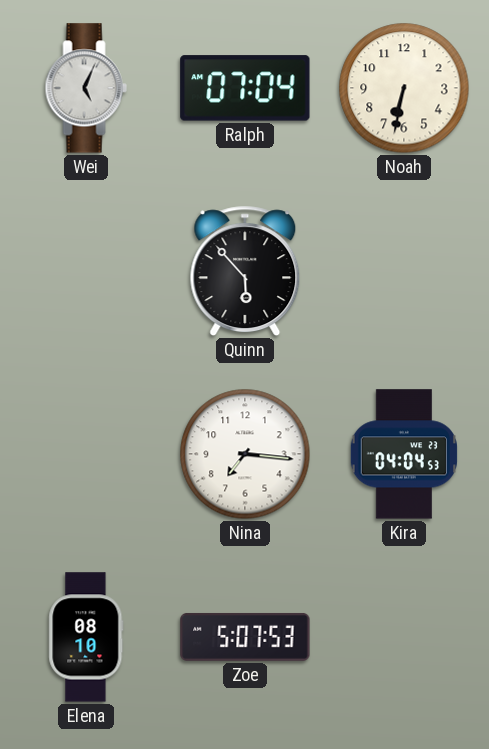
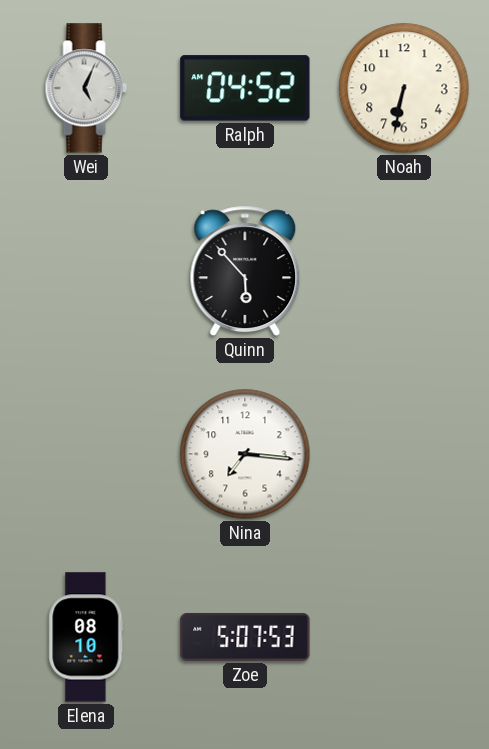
Ralph: 07:04 -> 04:52
Kira: 04:04 -> none
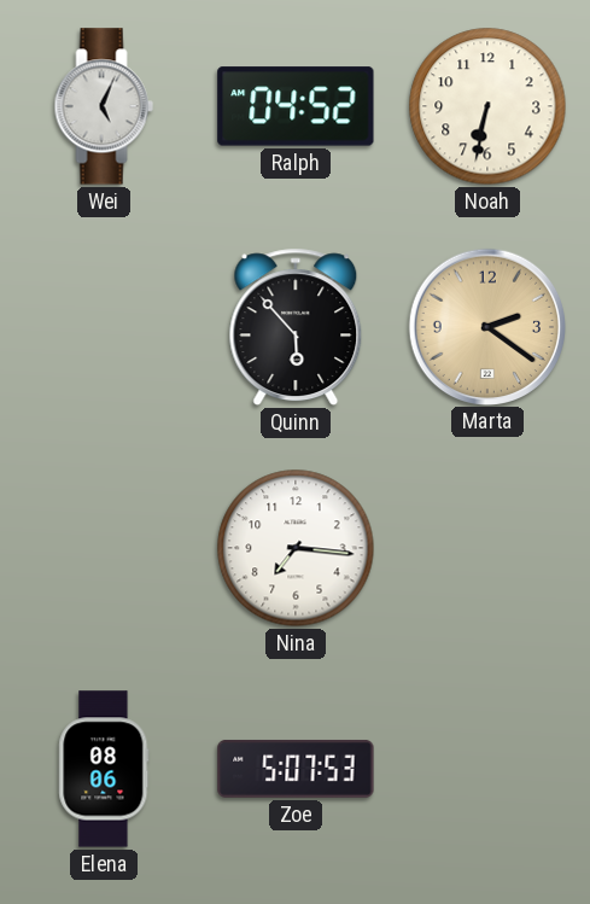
Marta: none -> 2:21
Elena: 08:10 -> 08:06
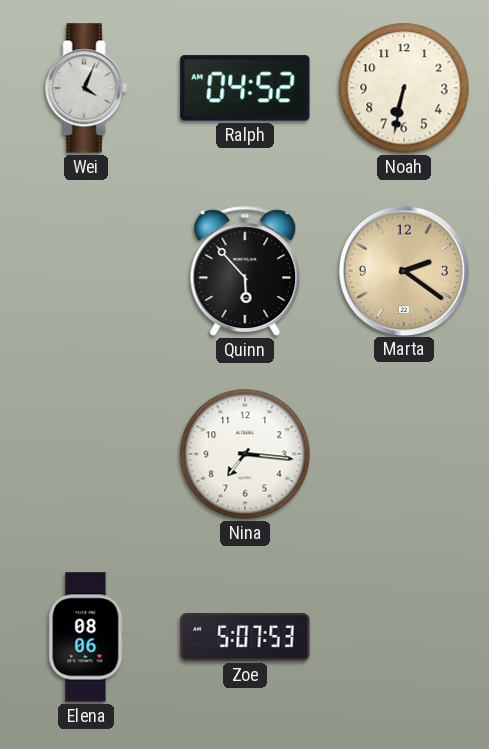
Wei: 5:04 -> 4:04
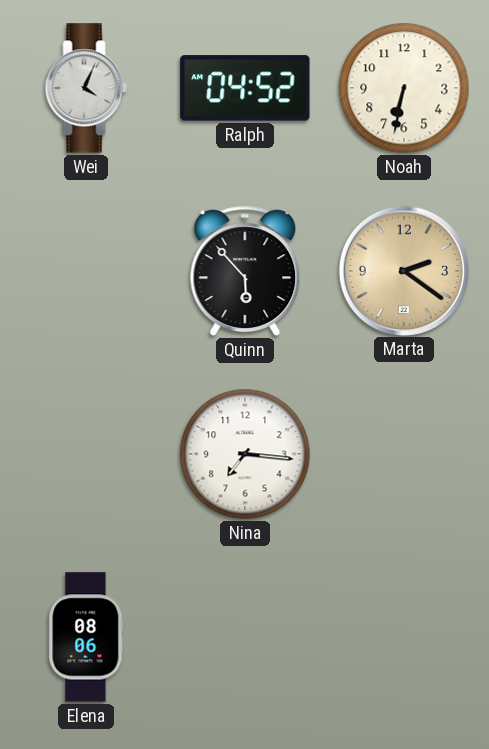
Zoe: 5:07 -> none
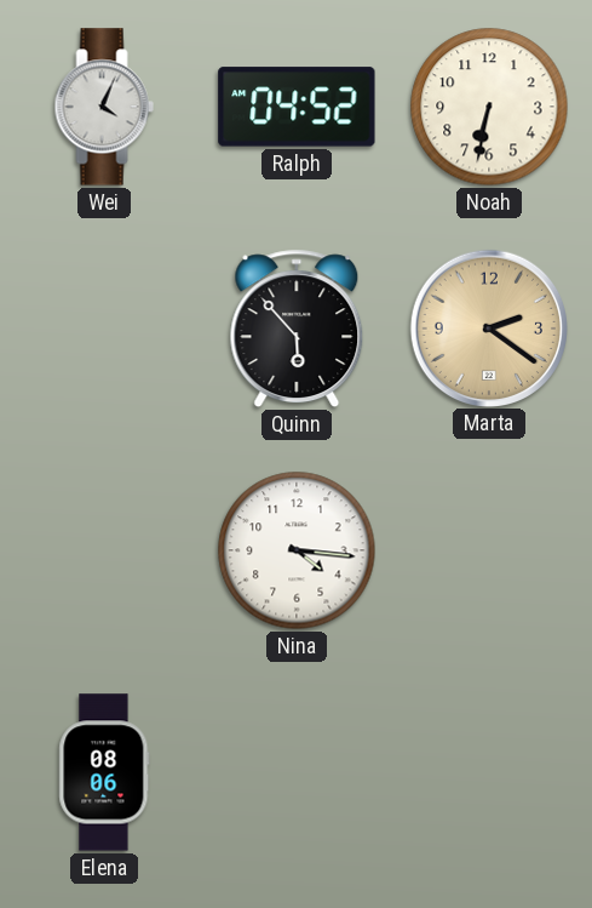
Nina: 7:16 -> 4:16
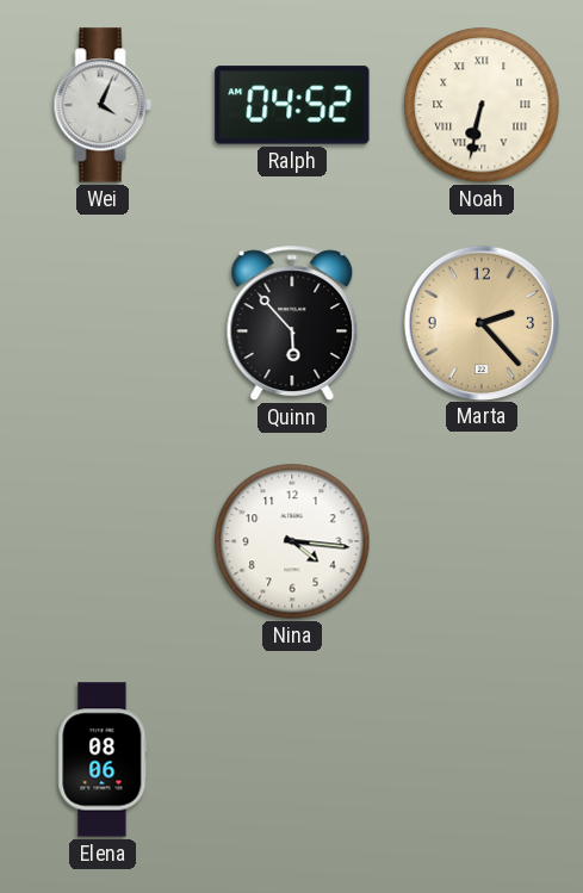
Noah numerals: Arabic -> Roman
Marta: 2:21 -> 2:23
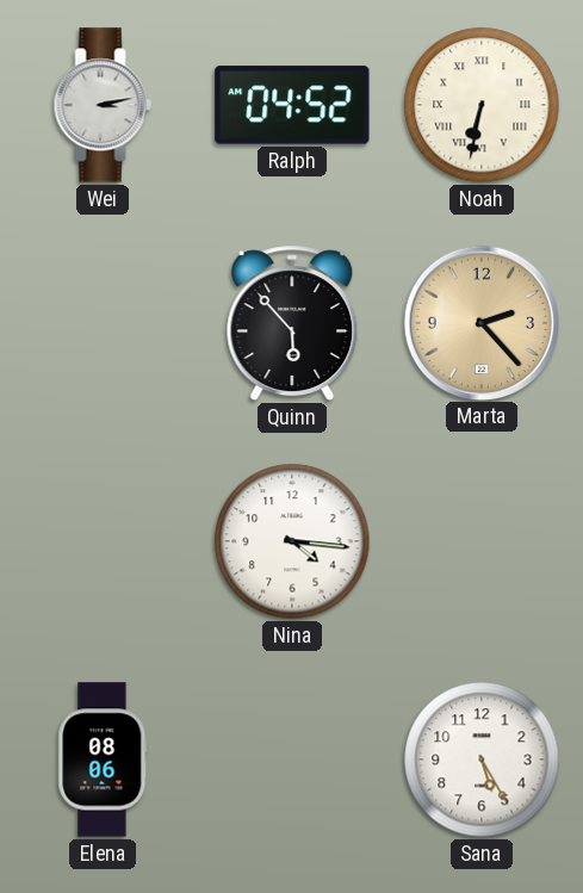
Wei: 4:04 -> 3:13
Sana: none -> 5:25
